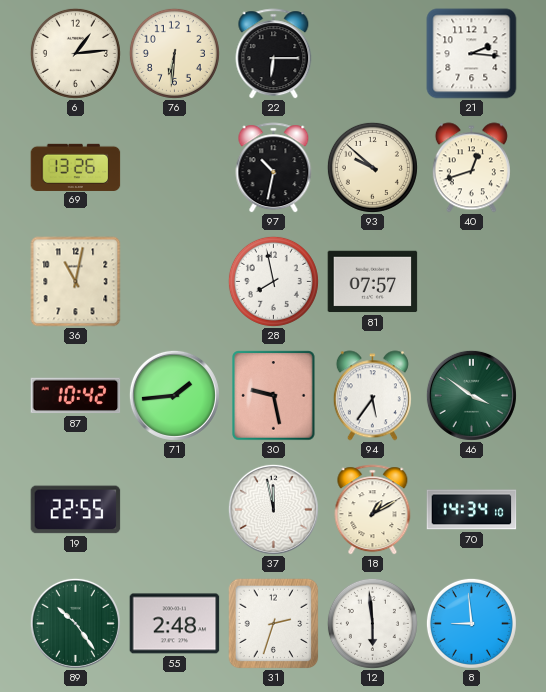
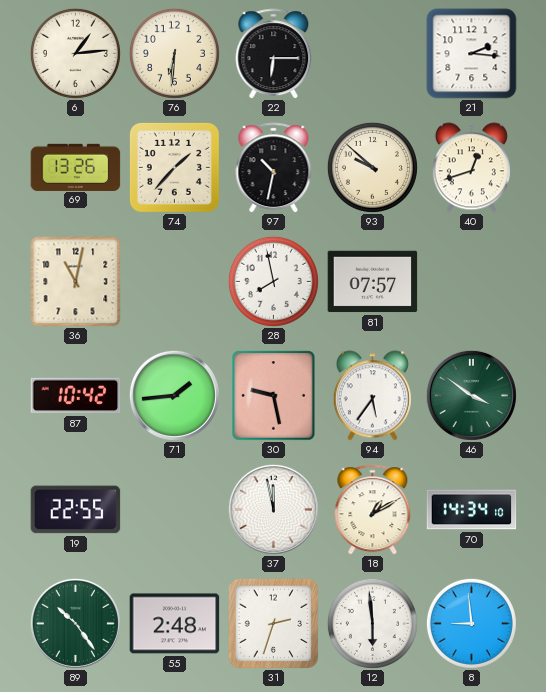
74: none -> 1:37
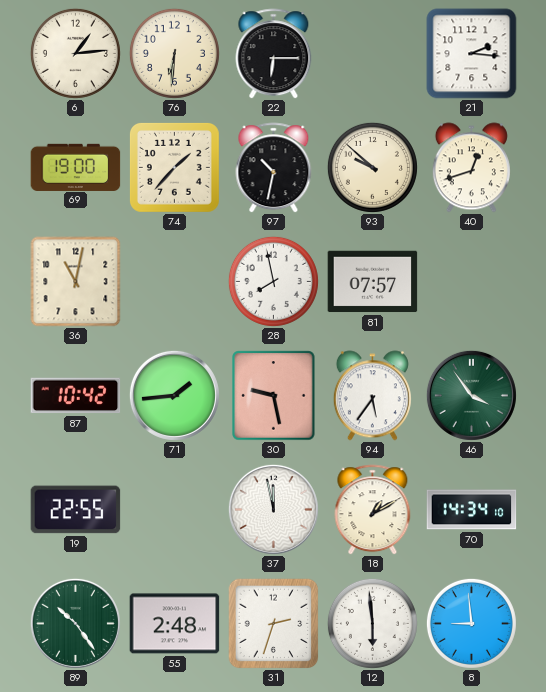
69: 13:26 -> 19:00
46: 3:51 -> 3:54
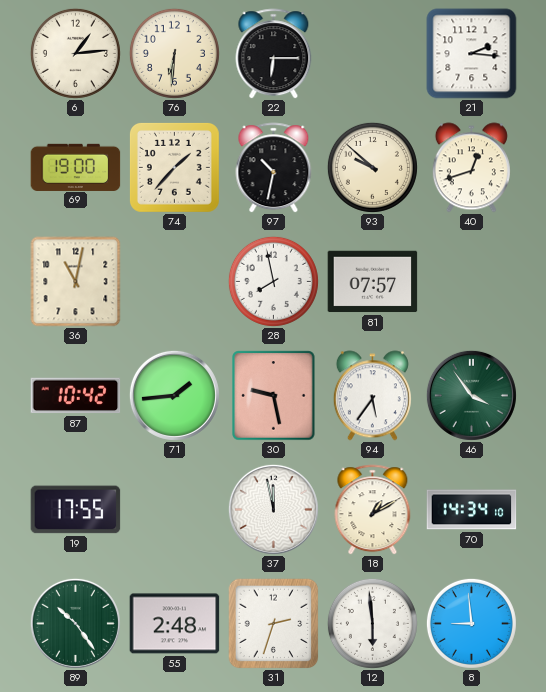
19: 22:55 -> 17:55
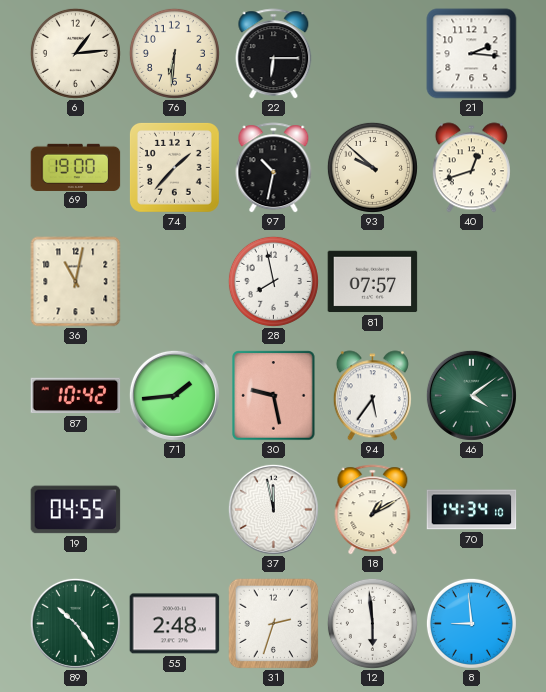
46: 3:54 -> 4:09
19: 17:55 -> 04:55
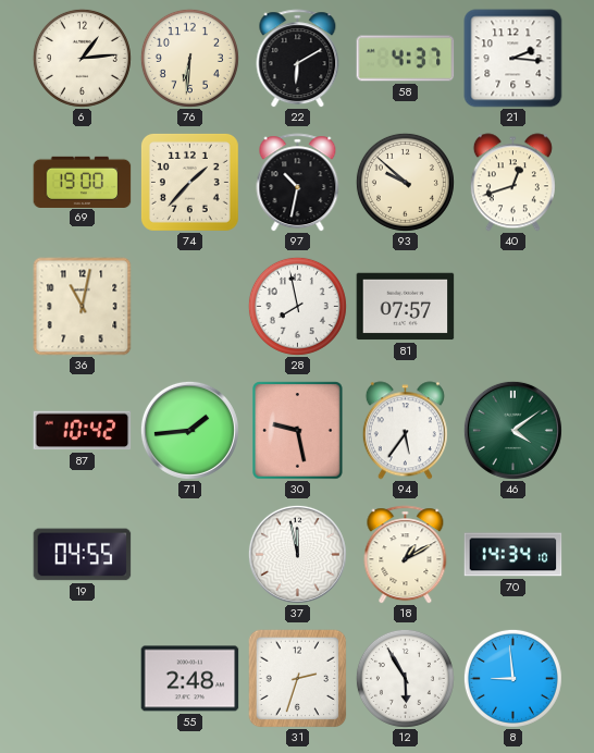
22: 6:15 -> 6:10
58: none -> 4:37
89: 10:24 -> none
12: 5:59 -> 5:55
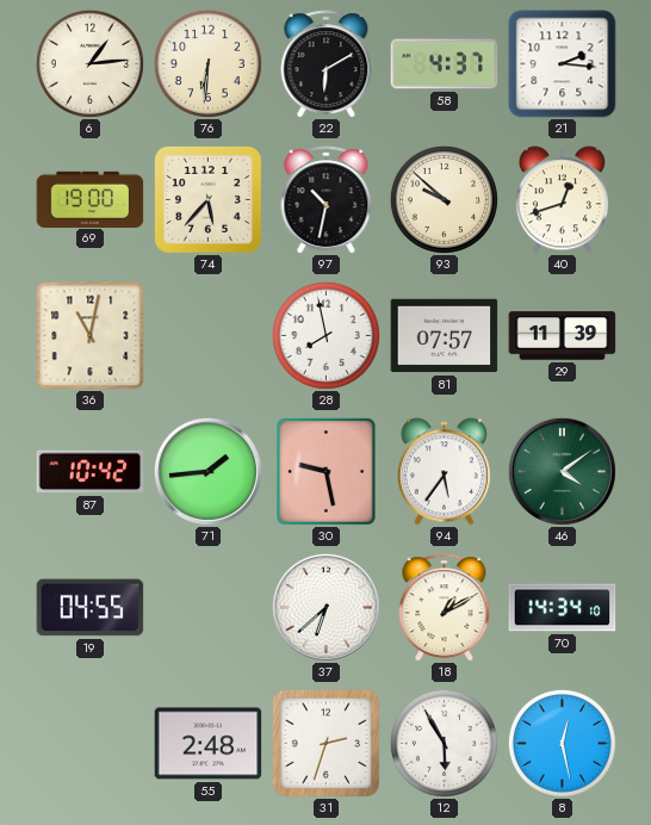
74: 1:37 -> 5:37
29: none -> 11:39
37: 11:58 -> 6:38
8: 8:59 -> 12:28
